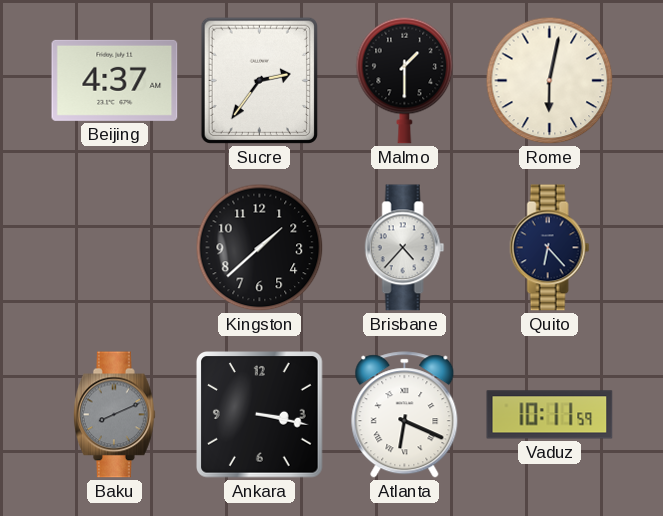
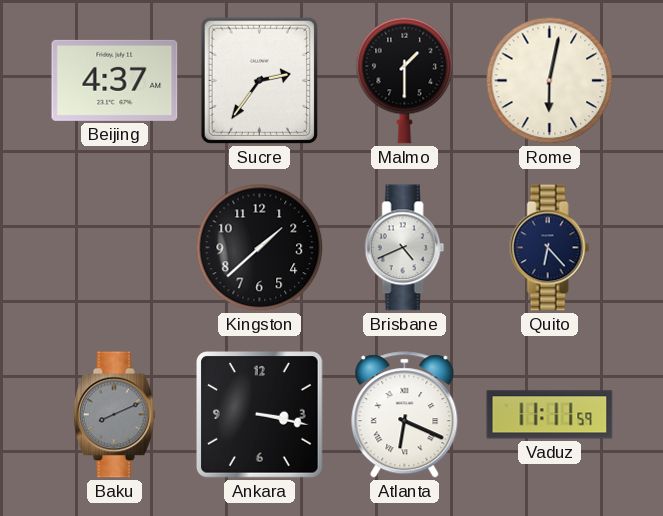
Brisbane: 4:37 -> 4:41
Vaduz: 10:11 -> 11:11
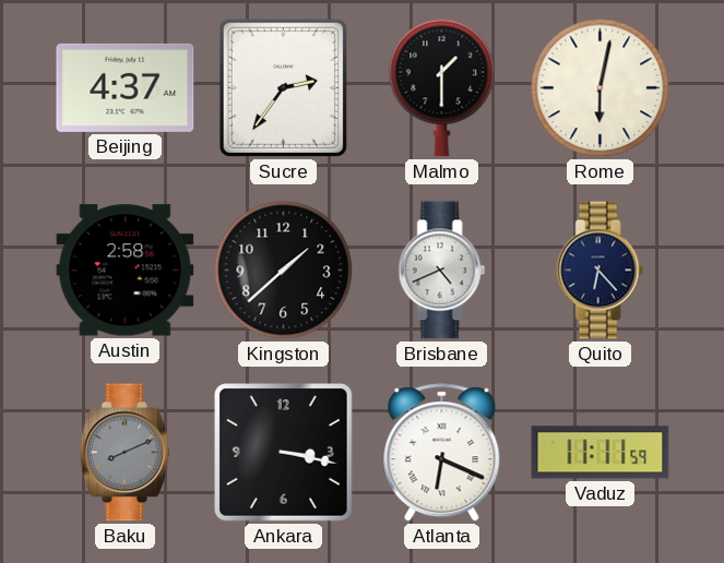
Austin: none -> 2:58
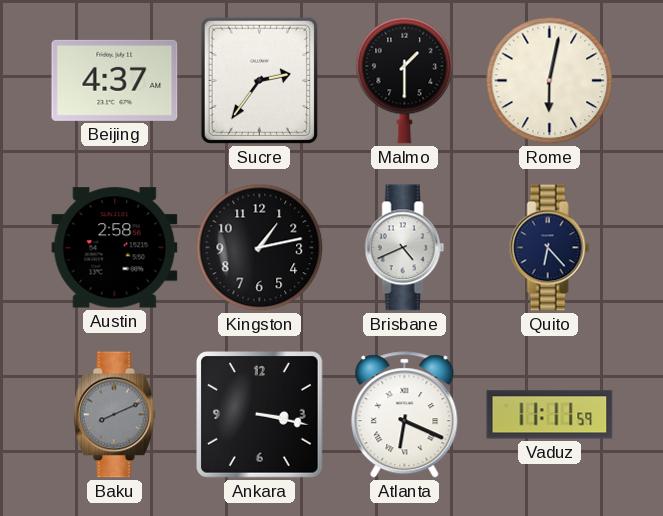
Kingston: 1:38 -> 1:13
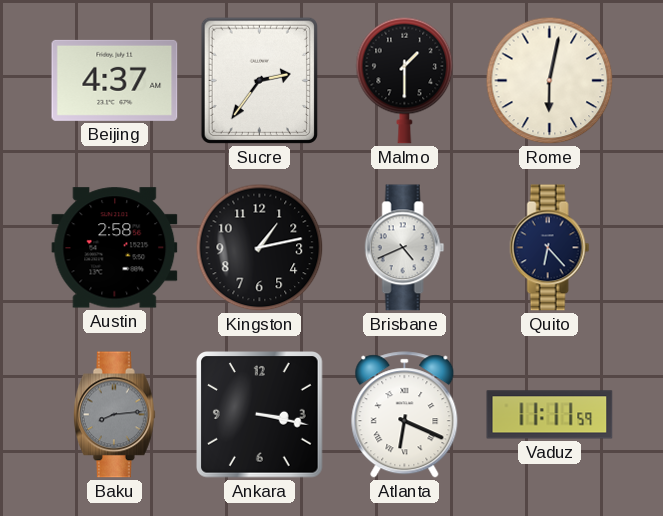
Baku: 8:11 -> 8:14
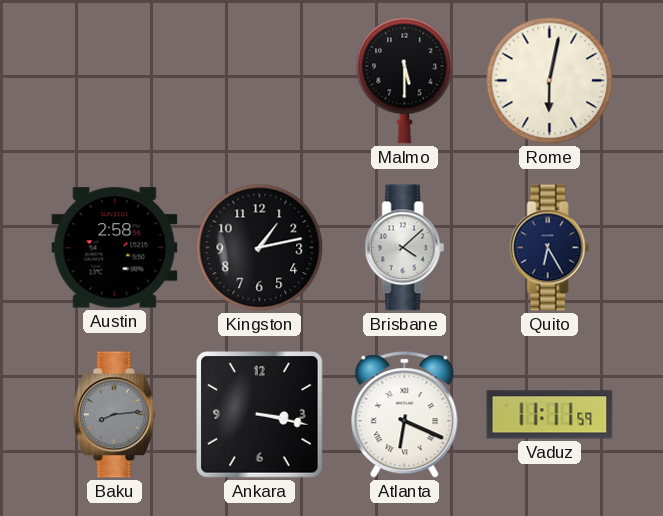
Beijing: 4:37 -> none
Sucre: 2:36 -> none
Malmo: 1:30 -> 5:30
Brisbane: 4:41 -> 4:08
Quito: 6:23 -> 6:25
